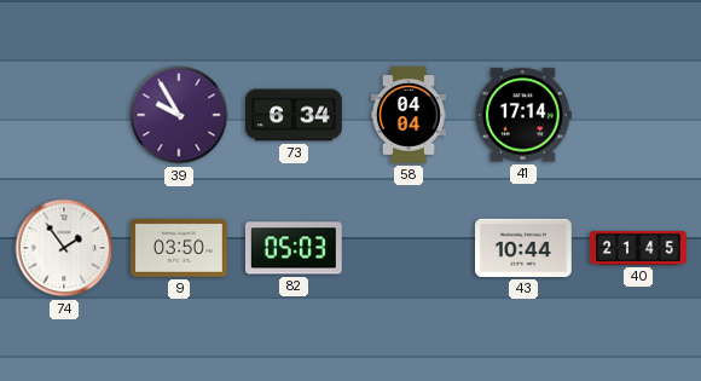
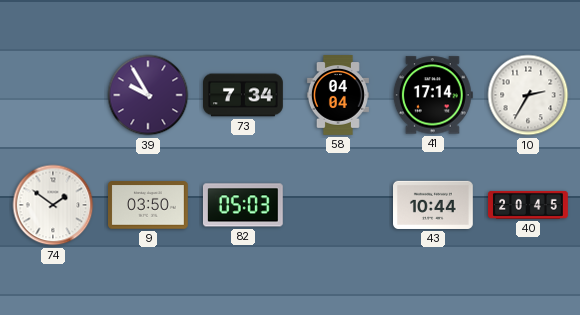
73: 6:34 -> 7:34
10: none -> 2:35
74: 1:54 -> 1:51
40: 21:45 -> 20:45
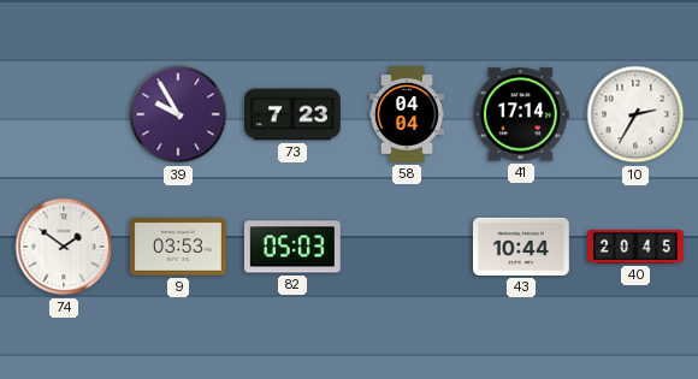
73: 7:34 -> 7:23
9: 03:50 -> 03:53
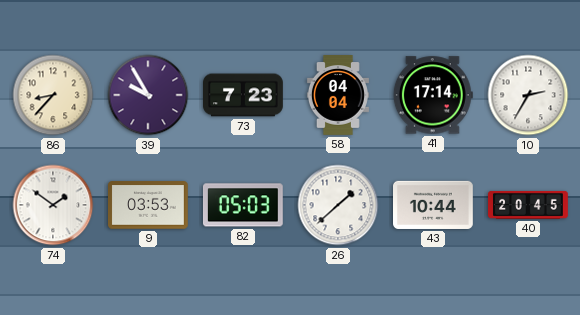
86: none -> 8:37
26: none -> 1:38
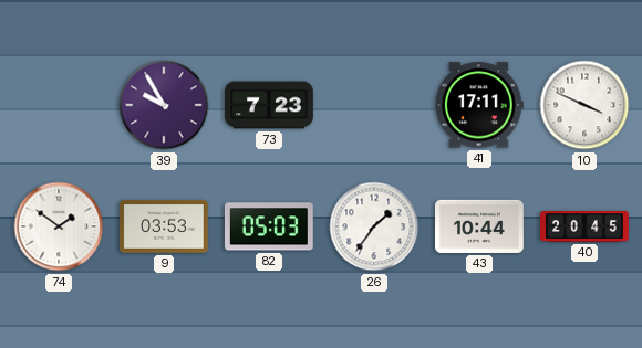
86: 8:37 -> none
58: 04:04 -> none
41: 17:14 -> 17:11
10: 2:35 -> 3:49
26: 1:38 -> 1:36
